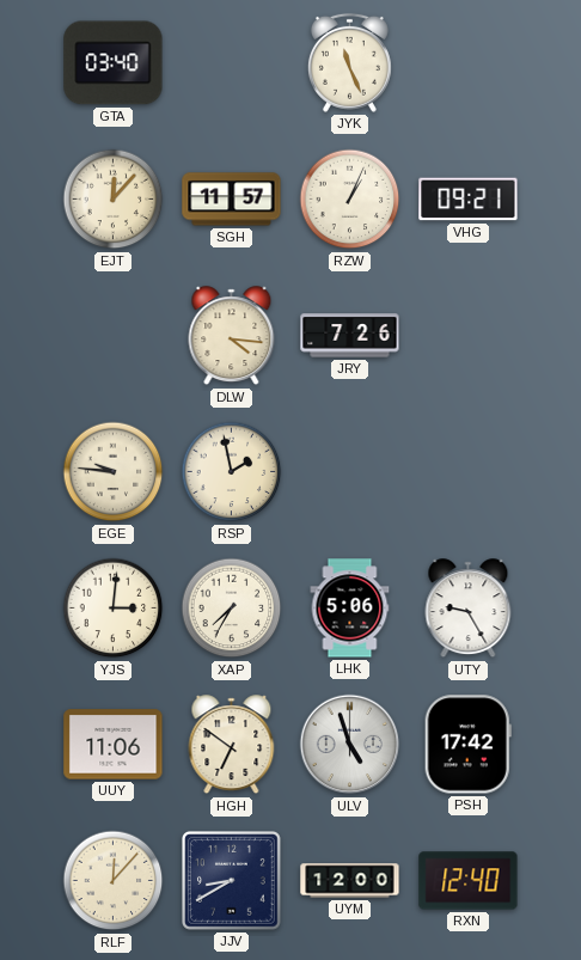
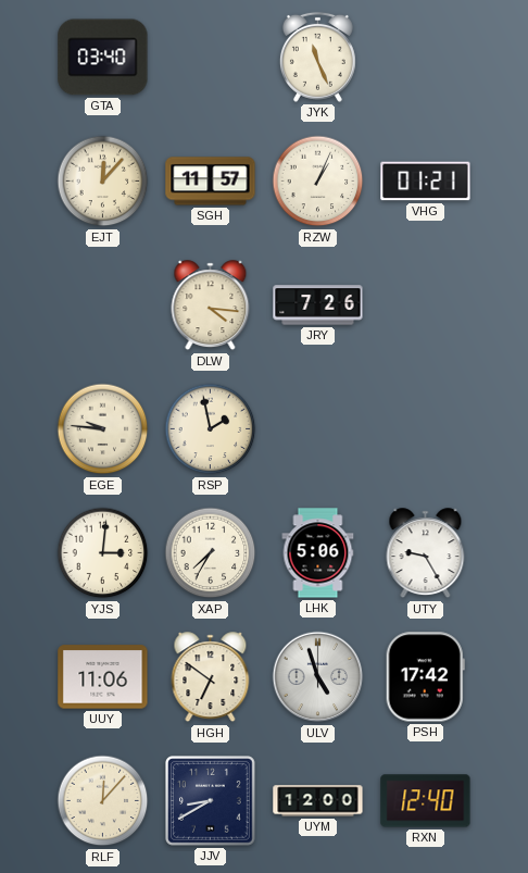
VHG: 09:21 -> 01:21
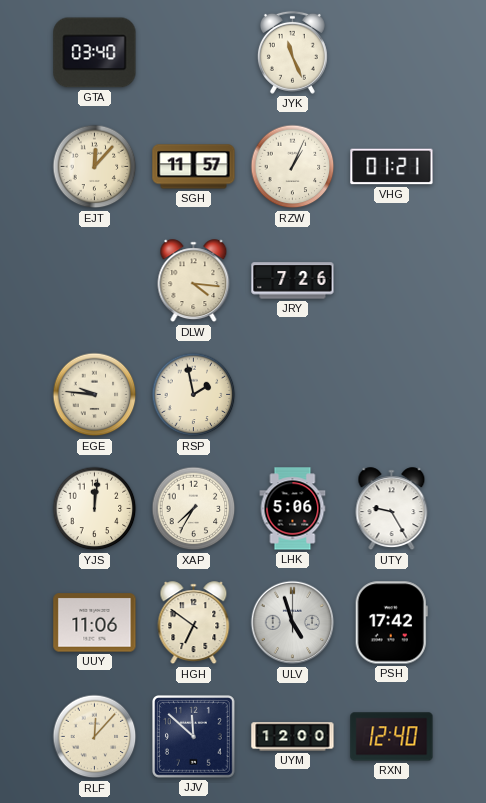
YJS: 3:01 -> 12:01
JJV: 8:40 -> 11:52
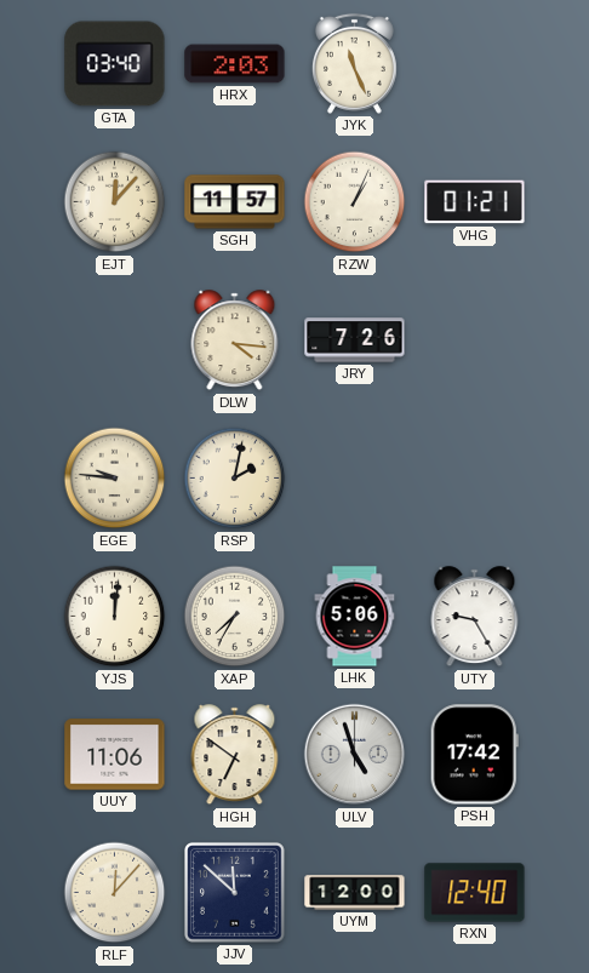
HRX: none -> 2:03
RSP: 1:58 -> 2:02
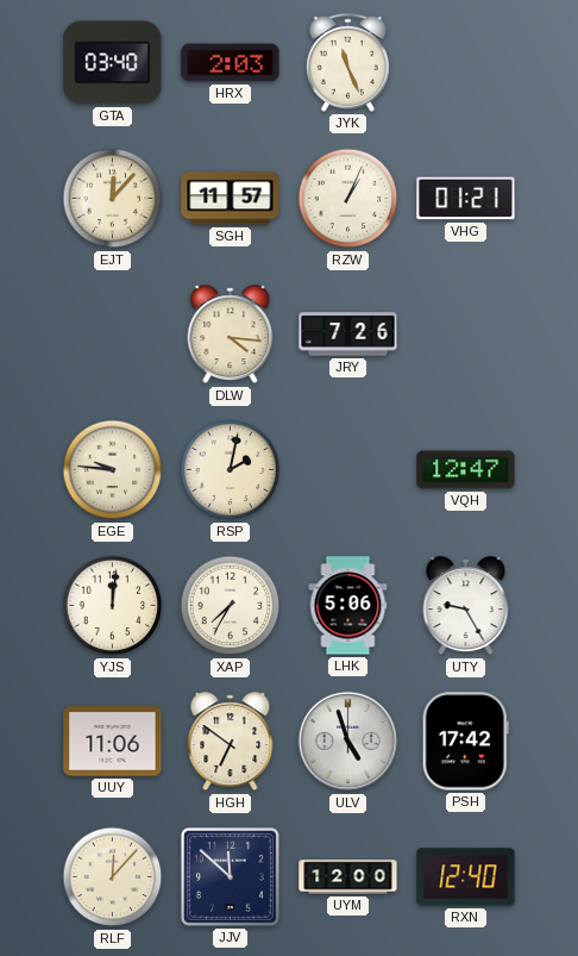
VQH: none -> 12:47
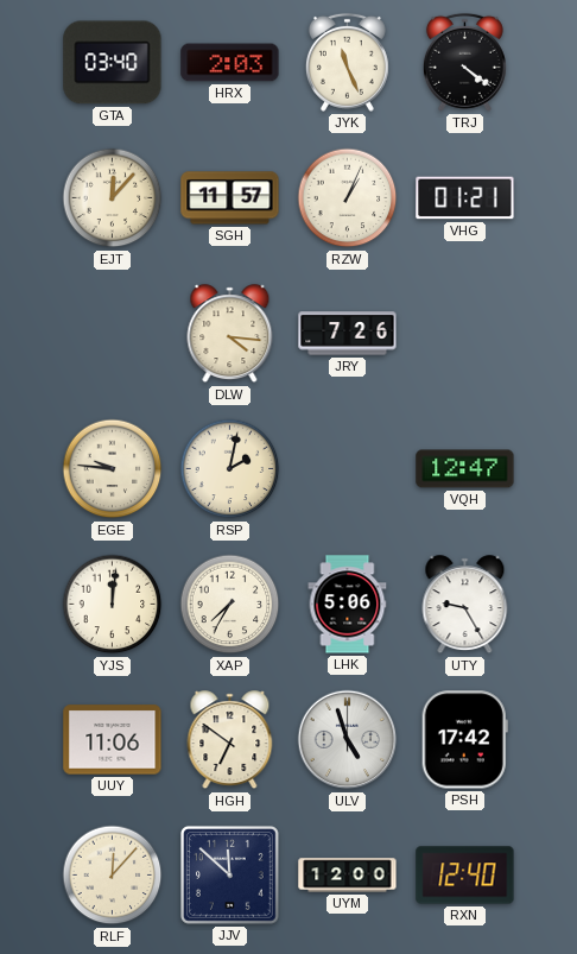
TRJ: none -> 4:21
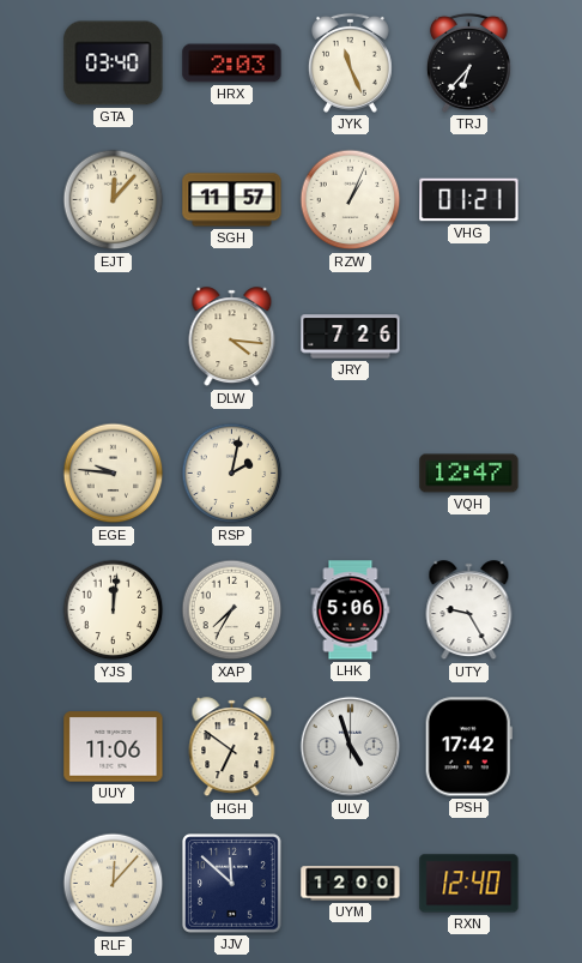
TRJ: 4:21 -> 6:37
